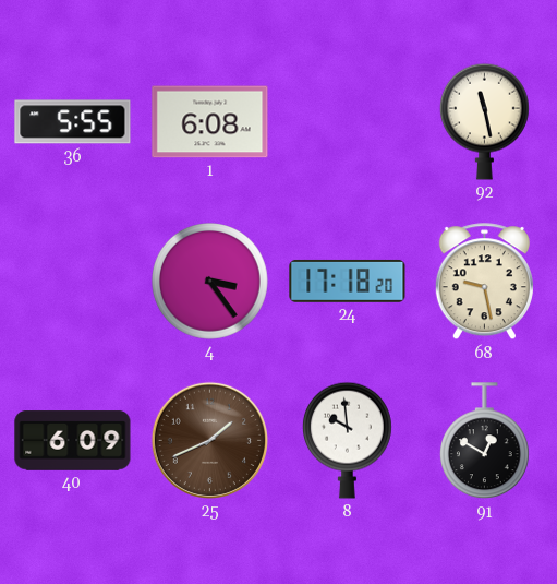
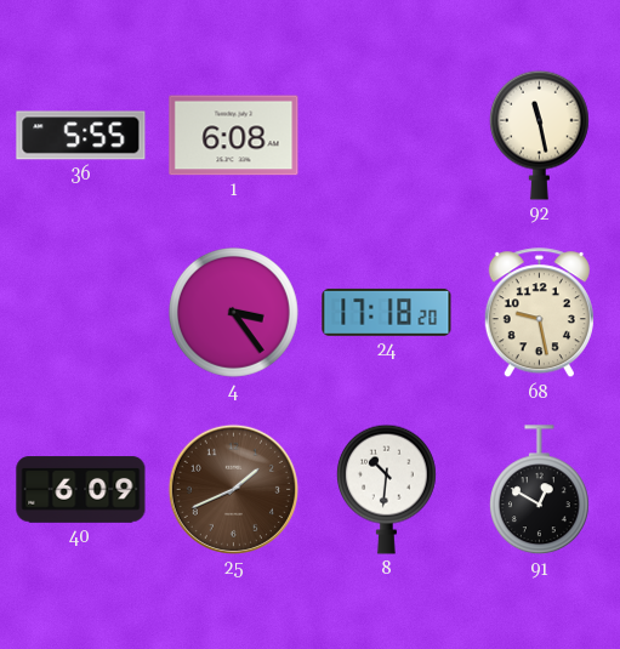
8: 9:59 -> 10:31
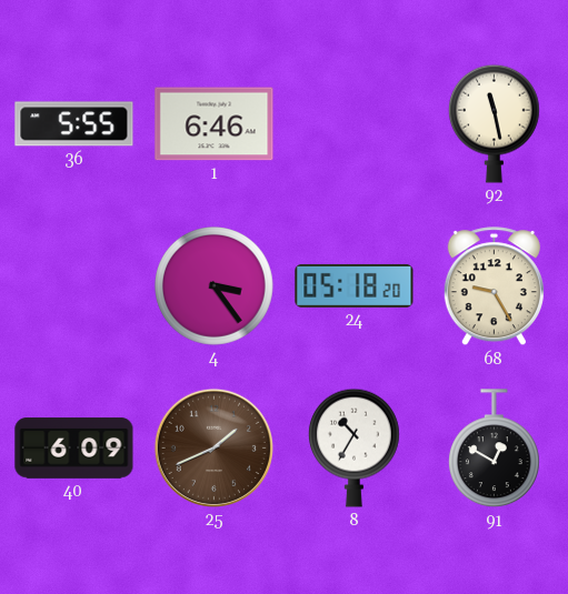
1: 6:08 -> 6:46
24: 17:18 -> 05:18
68: 9:28 -> 9:25
8: 10:31 -> 10:35
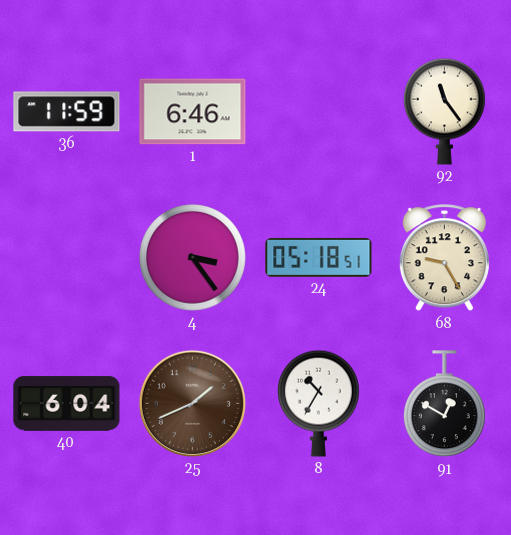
36: 5:55 -> 11:59
92: 11:28 -> 11:24
24: 05:18:20 -> 05:18:51
40: 6:09 -> 6:04
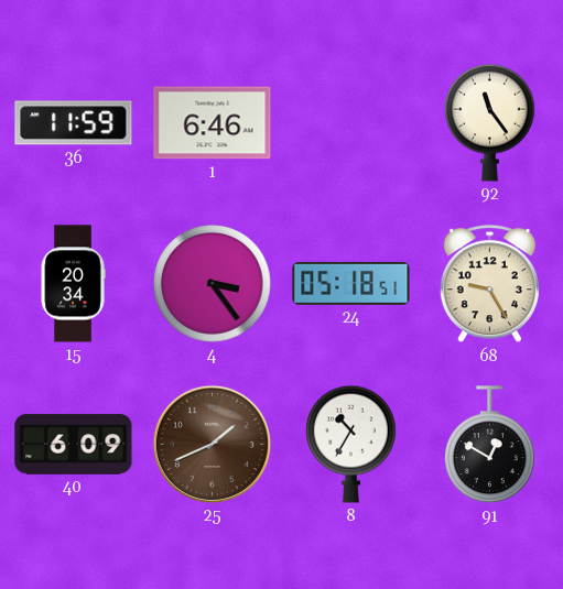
15: none -> 20:34
40: 6:04 -> 6:09
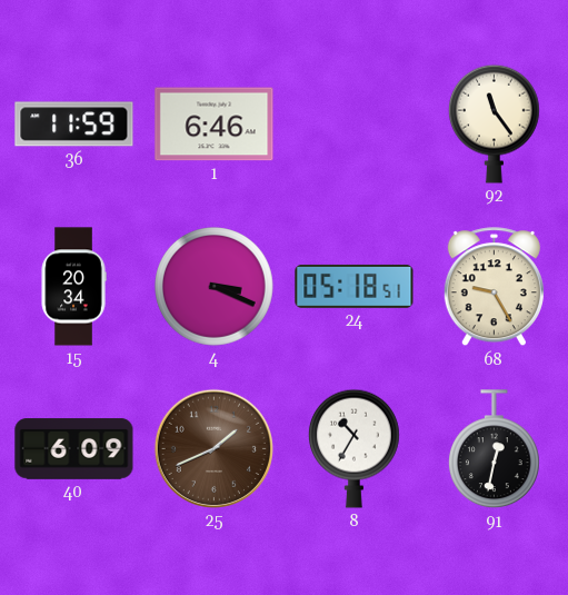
4: 3:24 -> 3:19
91: 12:50 -> 12:32
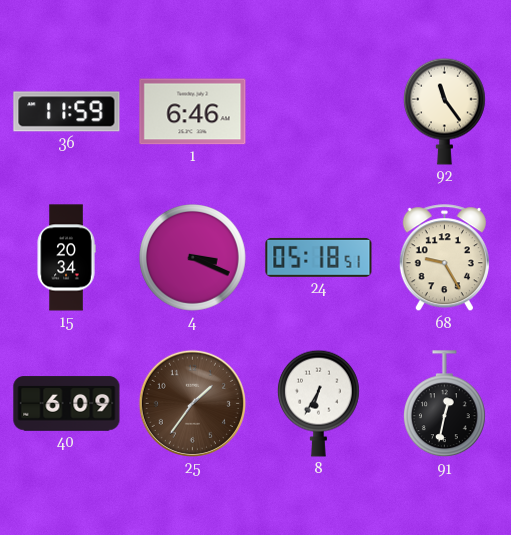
25: 1:41 -> 1:36
8: 10:35 -> 6:35
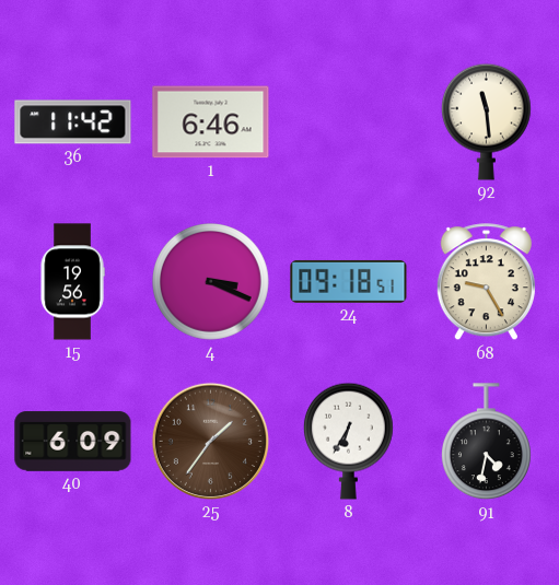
36: 11:59 -> 11:42
92: 11:24 -> 11:29
15: 20:34 -> 19:56
24: 05:18 -> 09:18
91: 12:32 -> 4:32
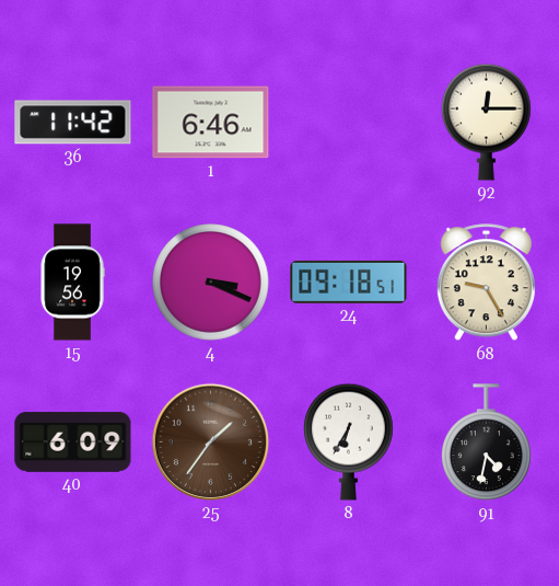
92: 11:29 -> 12:15
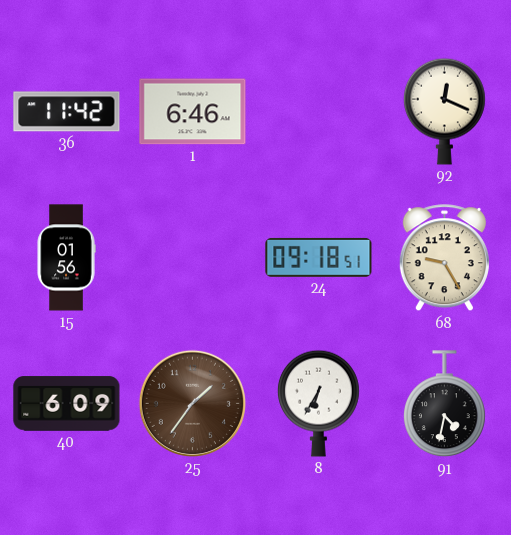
92: 12:15 -> 12:19
15: 19:56 -> 01:56
4: 3:19 -> none
